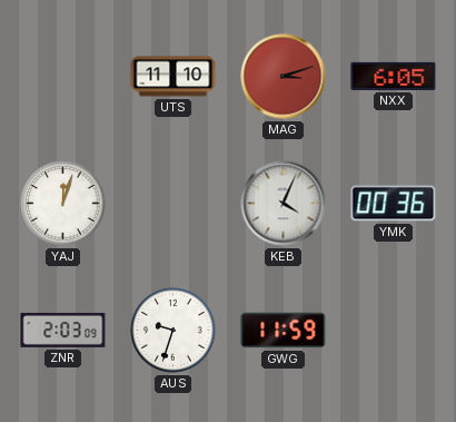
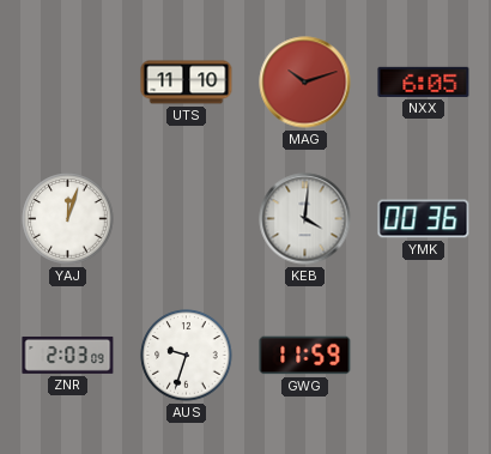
MAG: 3:12 -> 10:12
KEB: 4:04 -> 4:01
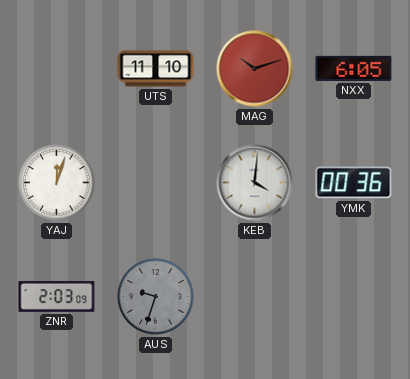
AUS dial: white -> grey
GWG: 11:59 -> none
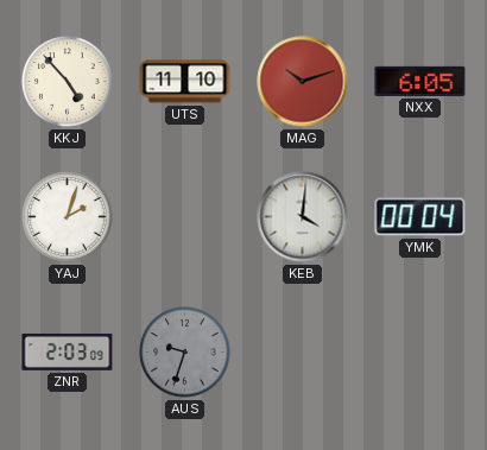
KKJ: none -> 4:53
YAJ: 12:03 -> 2:03
YMK: 00:36 -> 00:04
